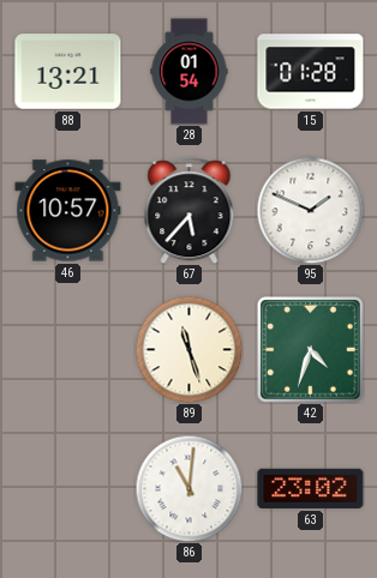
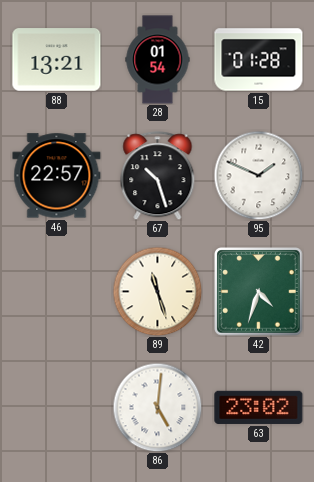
46: 10:57 -> 22:57
67: 5:37 -> 10:27
86: 11:01 -> 5:01
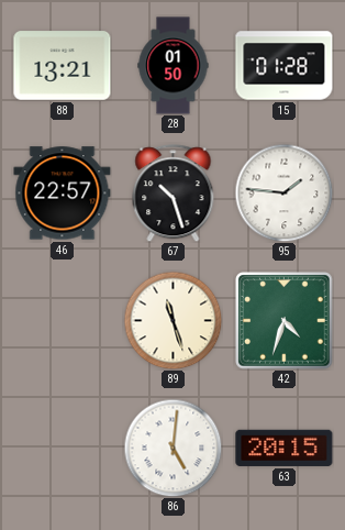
28: 01:54 -> 01:50
95: 1:49 -> 1:46
63: 23:02 -> 20:15
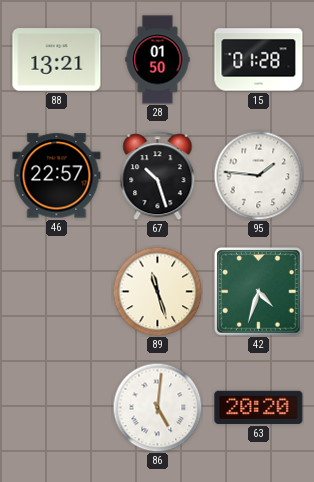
63: 20:15 -> 20:20
